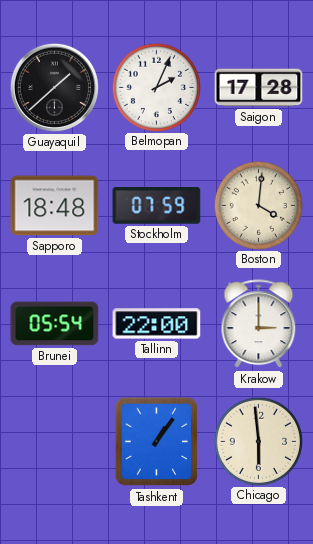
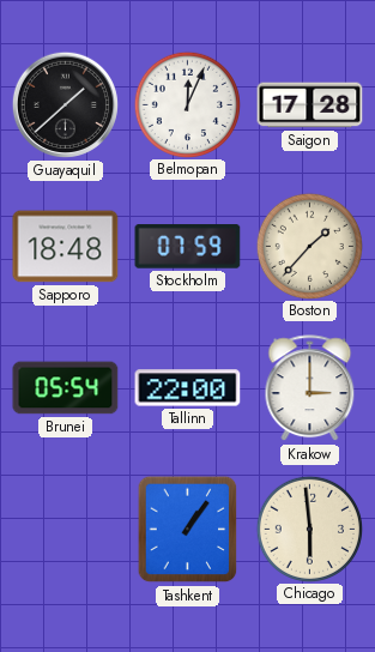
Belmopan: 2:04 -> 12:04
Boston: 4:01 -> 1:37
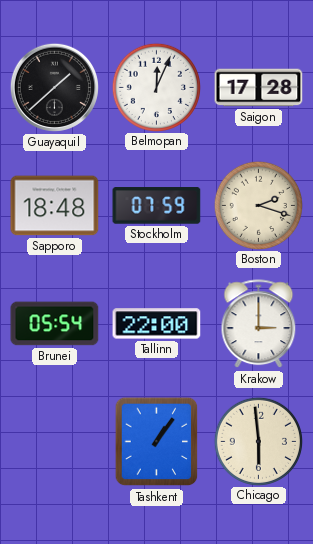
Boston: 1:37 -> 2:18
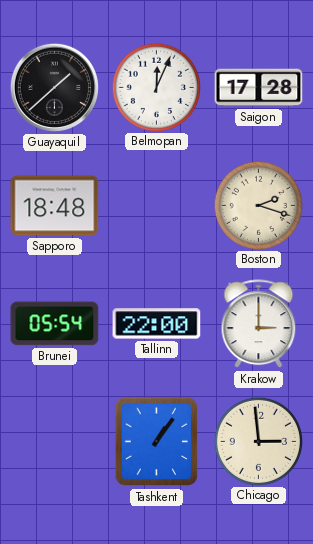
Stockholm: 07:59 -> none
Chicago: 5:59 -> 2:59
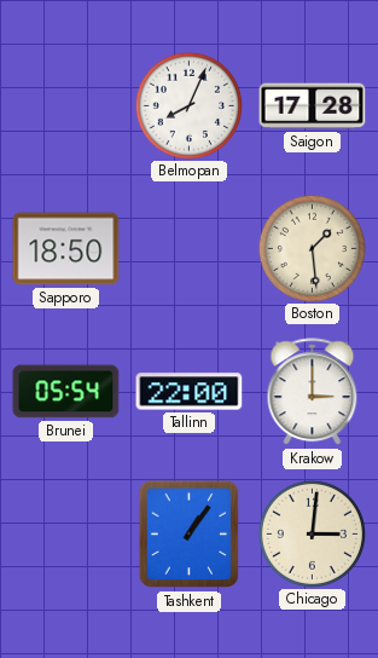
Guayaquil: 1:38 -> none
Belmopan: 12:04 -> 8:04
Sapporo: 18:48 -> 18:50
Boston: 2:18 -> 1:29
Chicago: 2:59 -> 3:01
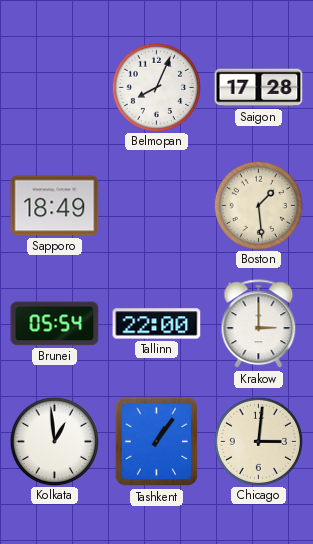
Sapporo: 18:50 -> 18:49
Kolkata: none -> 12:59
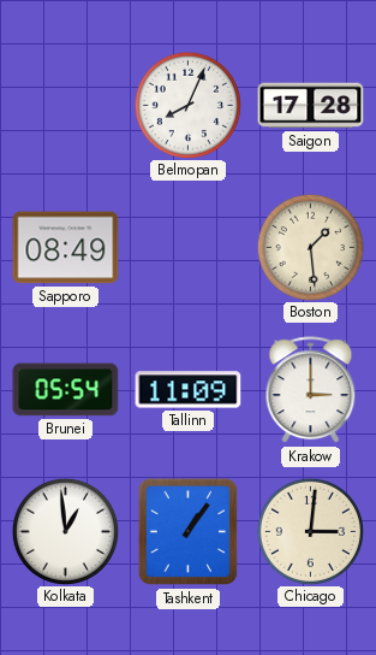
Sapporo: 18:49 -> 08:49
Tallinn: 22:00 -> 11:09
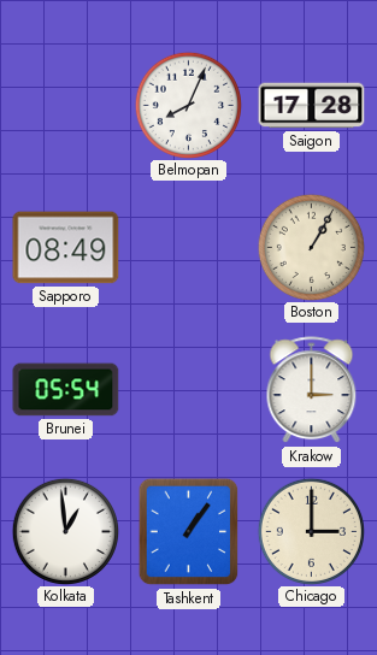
Boston: 1:29 -> 1:05
Tallinn: 11:09 -> none
Chicago: 3:01 -> 3:00
